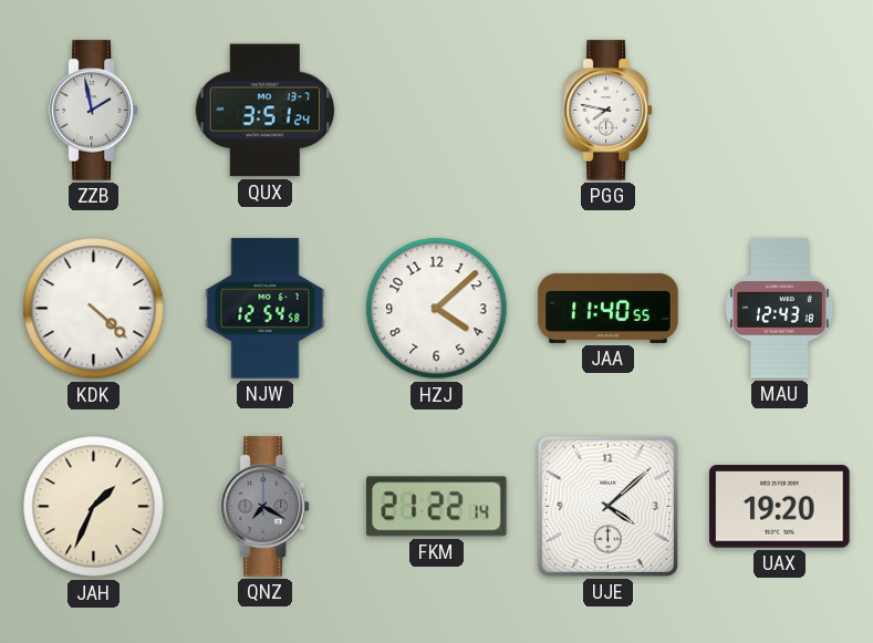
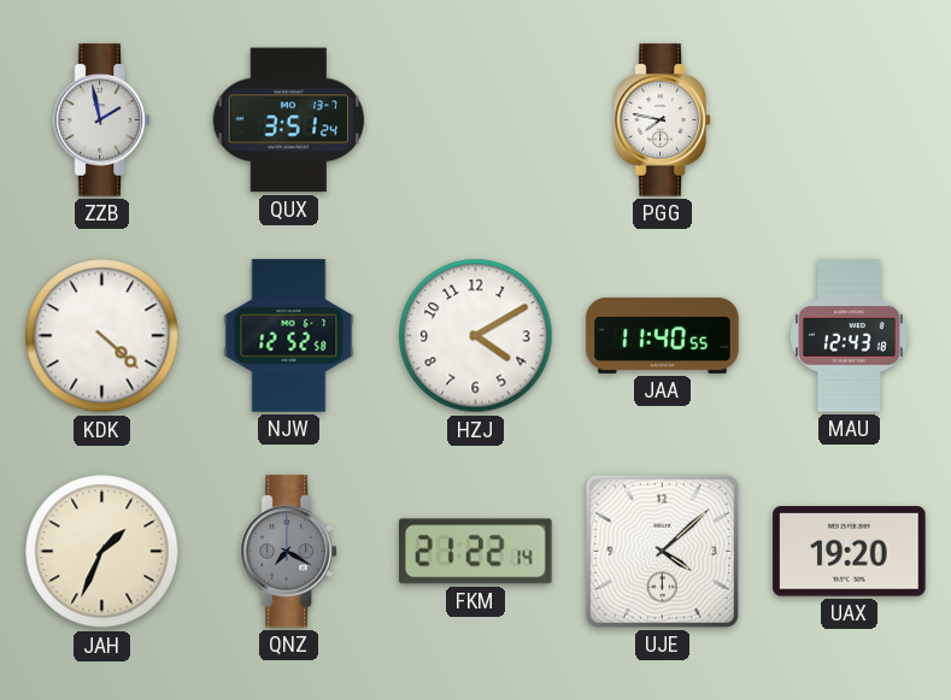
NJW: 12:54 -> 12:52
HZJ: 4:08 -> 4:10
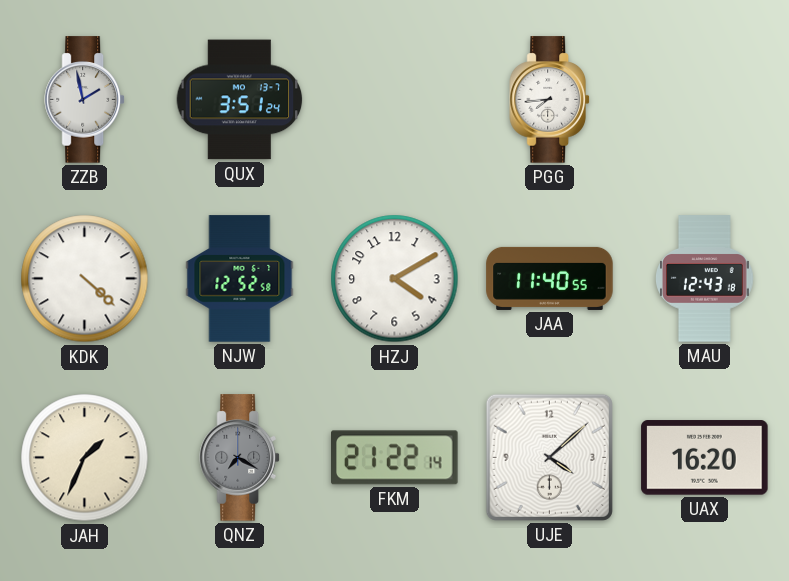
PGG: 7:47 -> 7:44
UAX: 19:20 -> 16:20
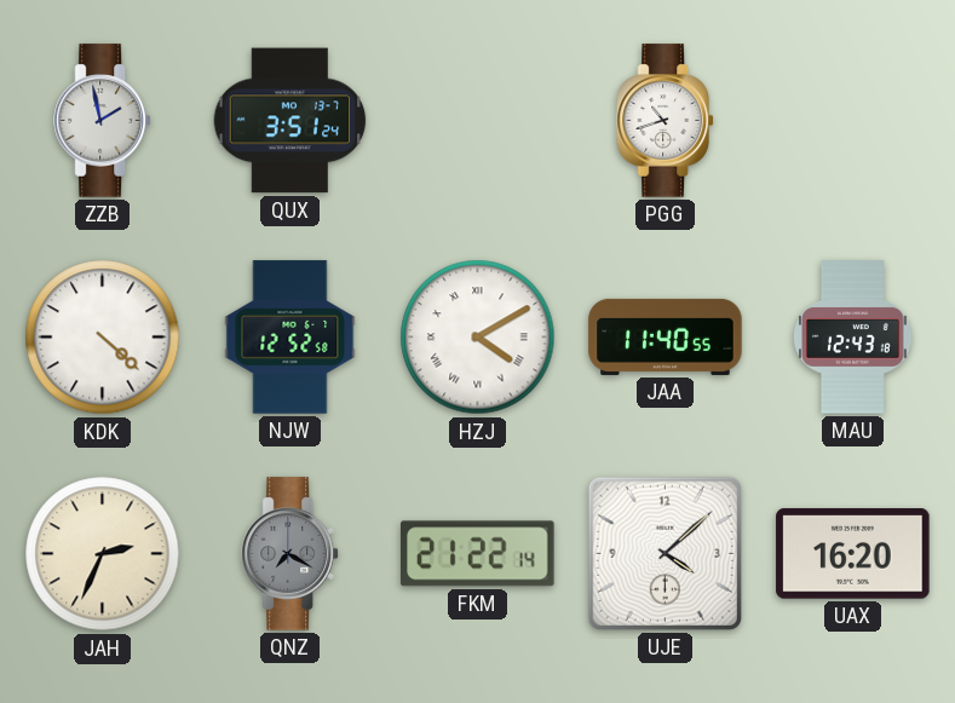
PGG: 7:44 -> 10:42
HZJ numerals: Arabic -> Roman
JAH: 1:34 -> 2:34
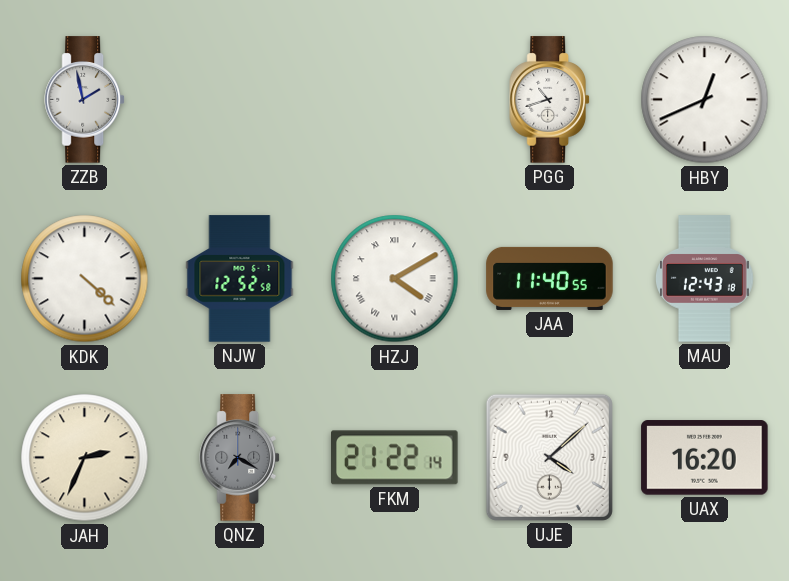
QUX: 3:51 -> none
HBY: none -> 12:41
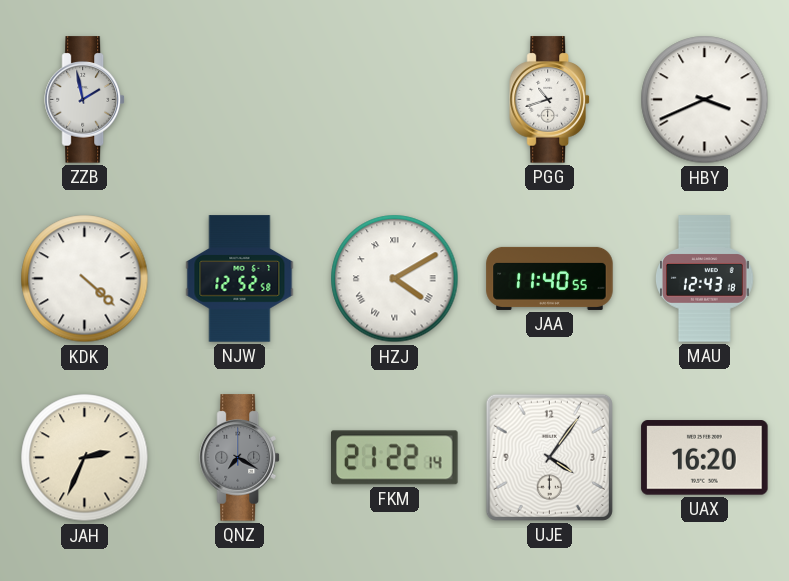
HBY: 12:41 -> 3:41
UJE: 4:08 -> 4:06
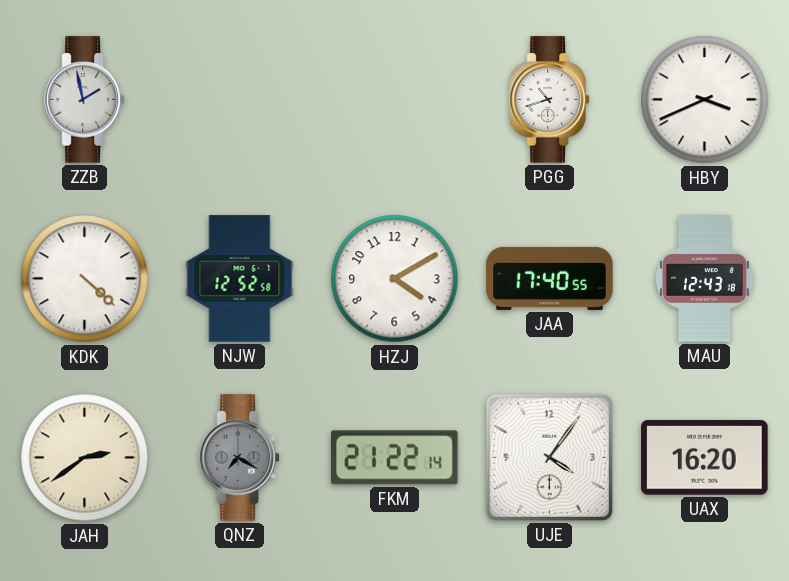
HZJ numerals: Roman -> Arabic
JAA: 11:40 -> 17:40
JAH: 2:34 -> 2:39
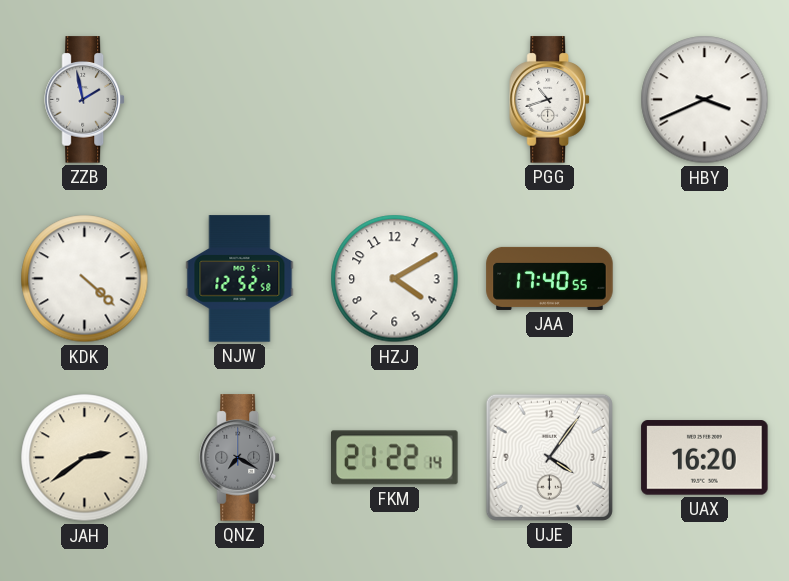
MAU: 12:43 -> none
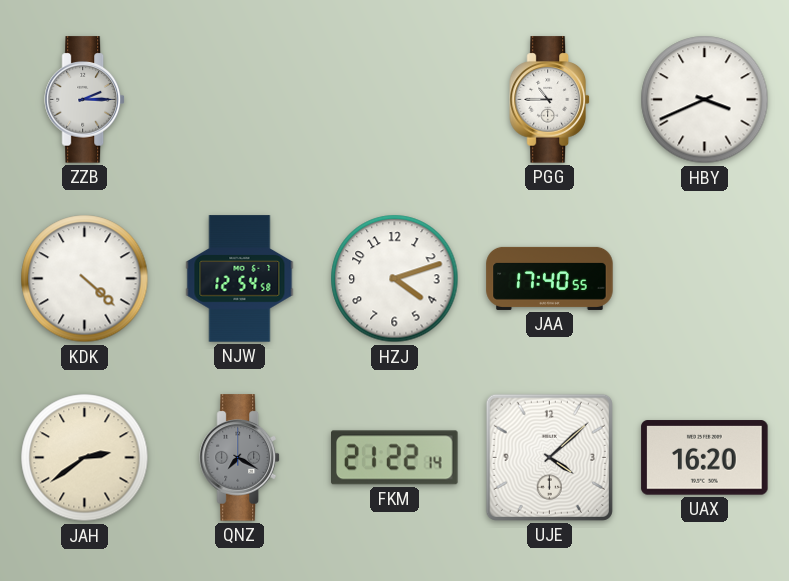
ZZB: 1:58 -> 2:15
PGG: 10:42 -> 10:45
NJW: 12:52 -> 12:54
HZJ: 4:10 -> 4:12
UJE: 4:06 -> 4:08
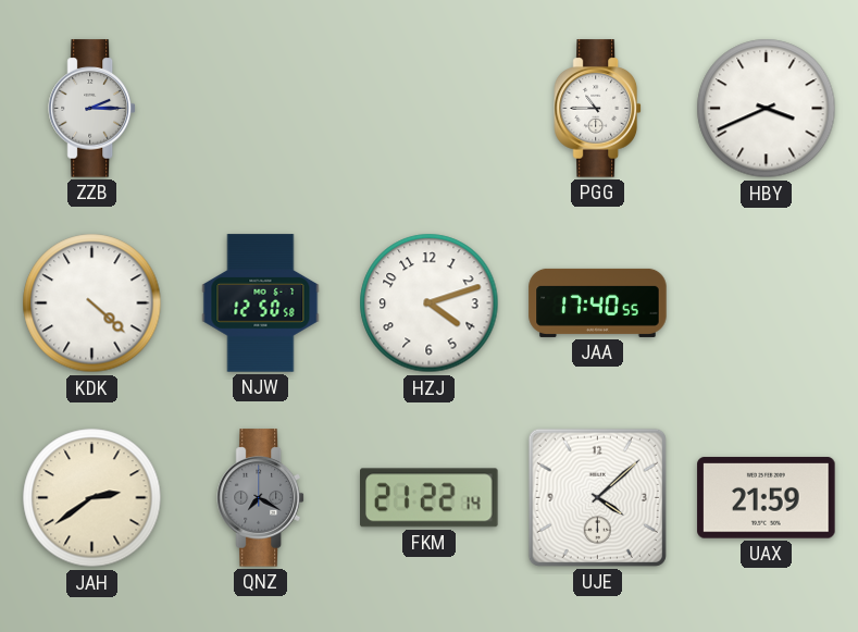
NJW: 12:54 -> 12:50
UAX: 16:20 -> 21:59
